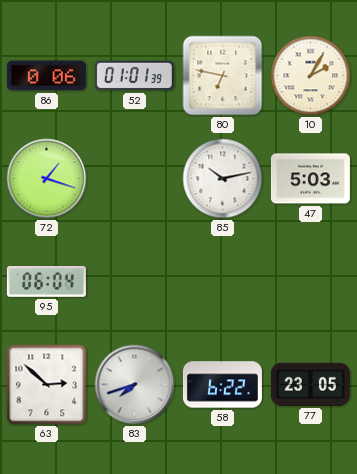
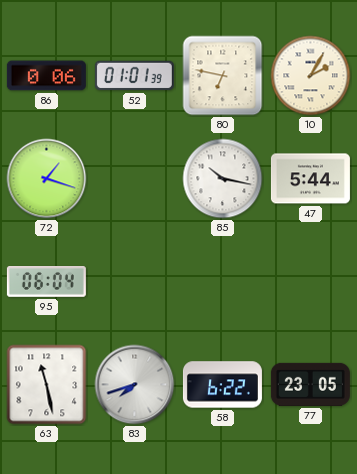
85: 10:13 -> 10:17
47: 5:03 -> 5:44
63: 2:52 -> 11:28
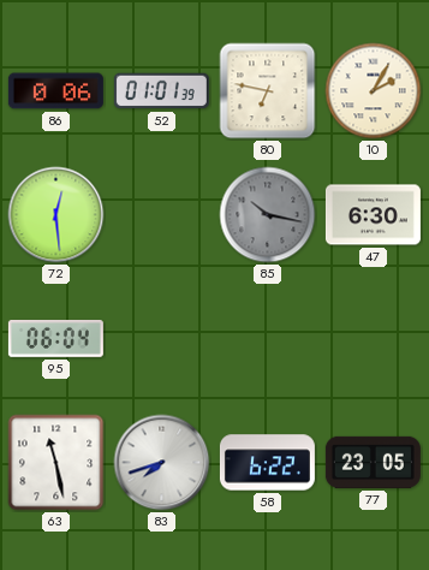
72: 1:18 -> 12:29
85 dial: white -> grey
47: 5:44 -> 6:30
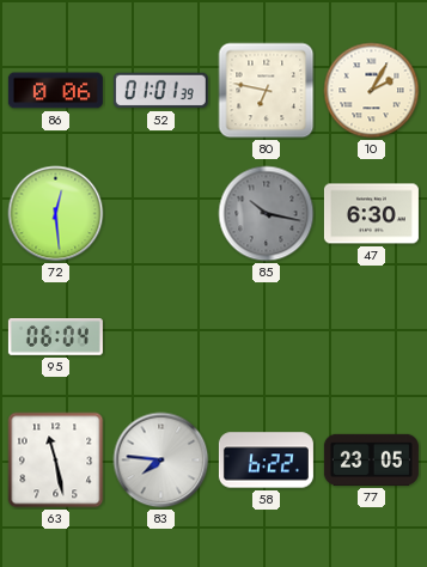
83: 7:42 -> 7:46
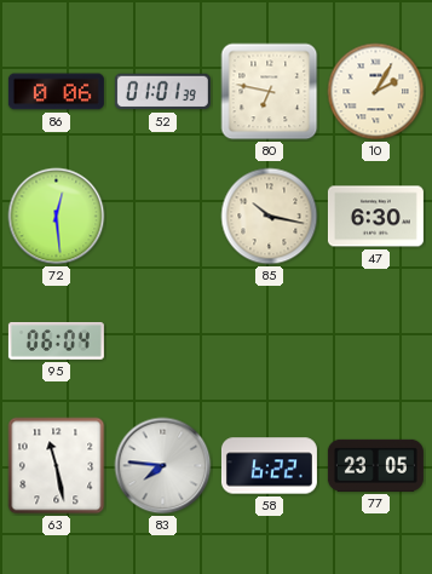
85 dial: grey -> cream
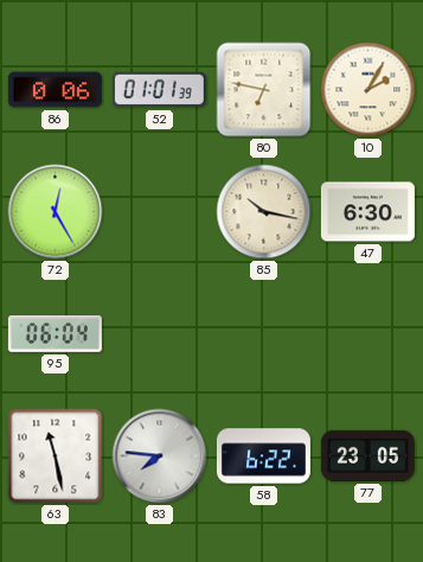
72: 12:29 -> 12:25
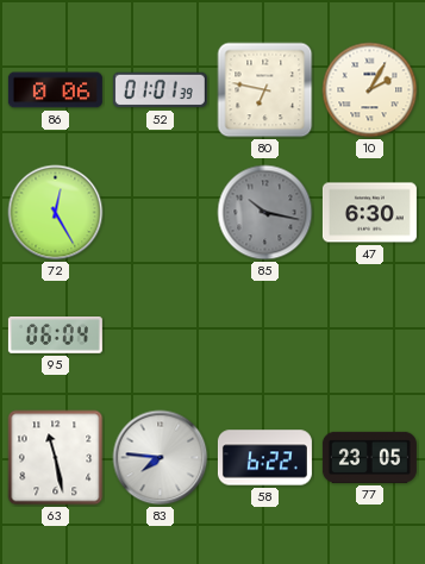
85 dial: cream -> grey
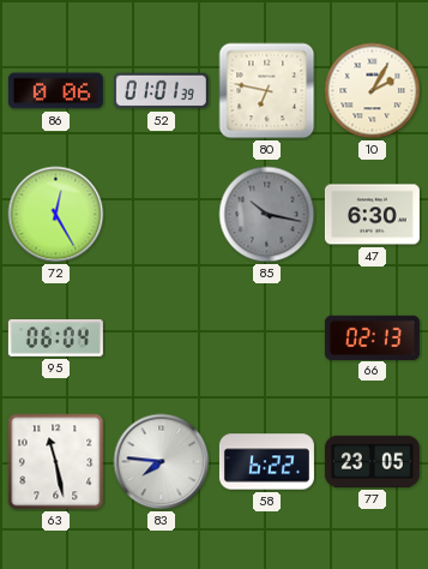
66: none -> 02:13
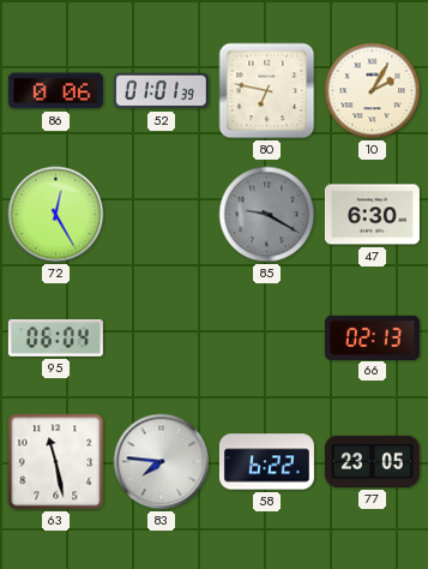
85: 10:17 -> 9:20
